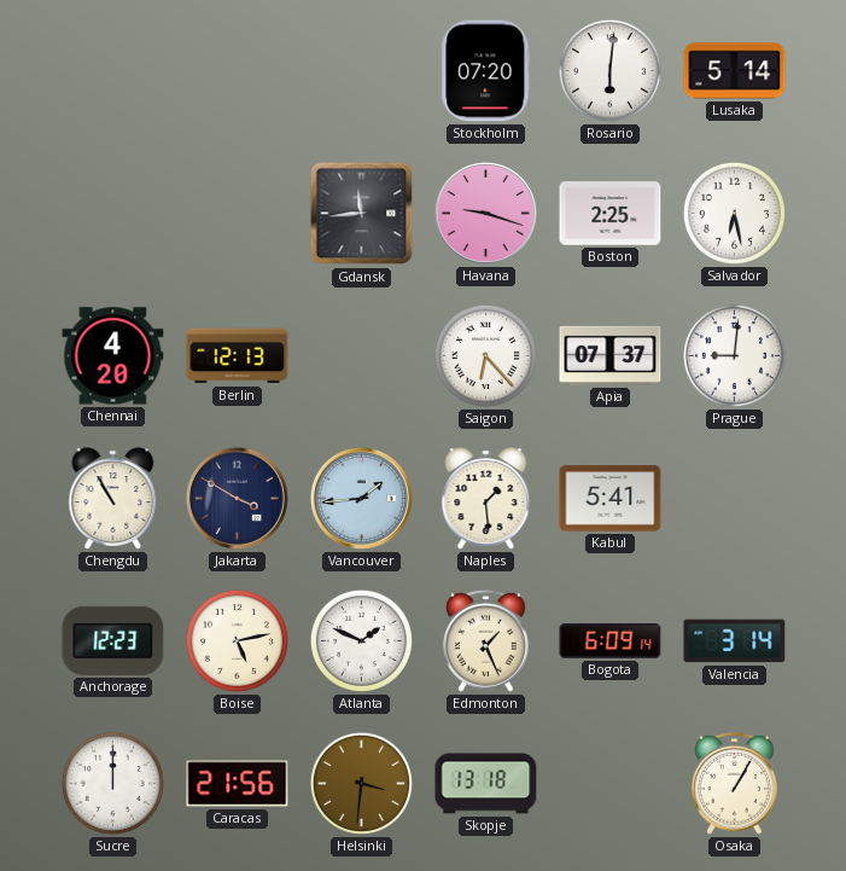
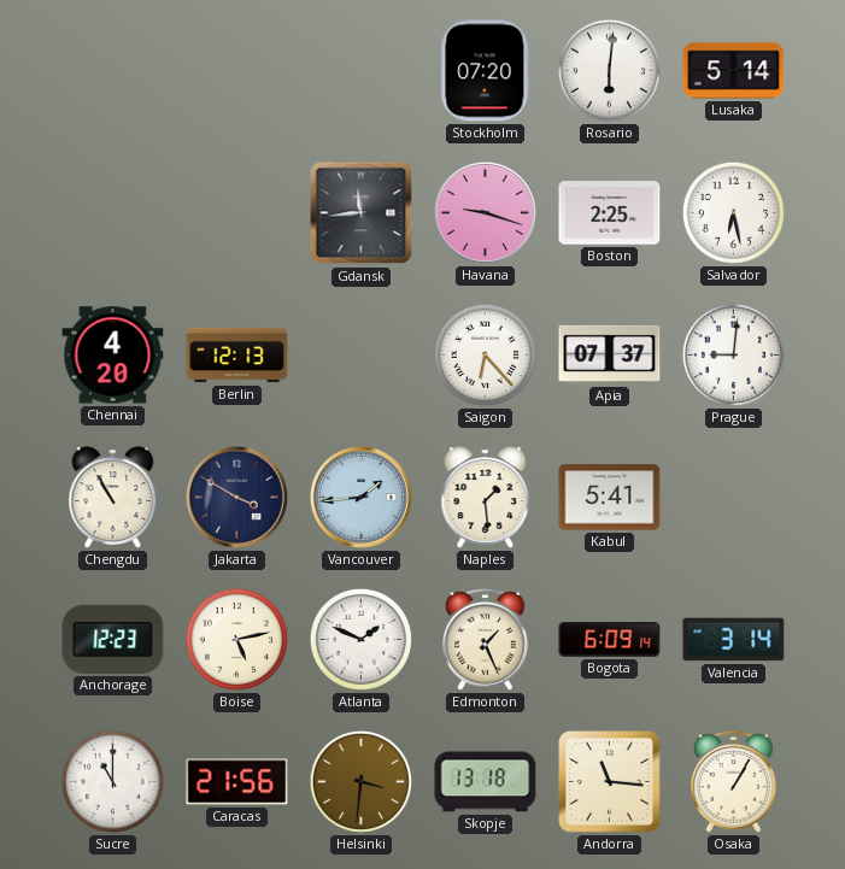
Sucre: 12:00 -> 11:00
Andorra: none -> 11:16
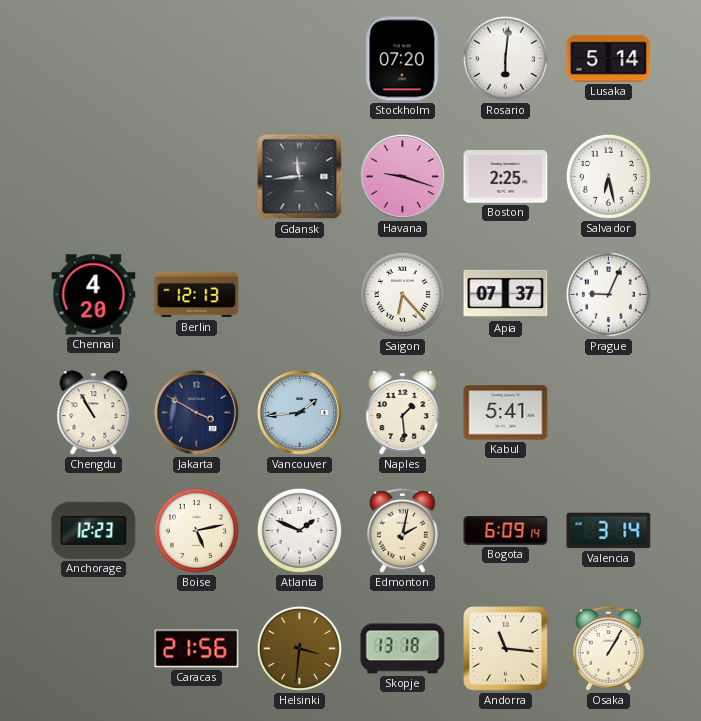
Prague: 9:01 -> 9:04
Edmonton: 1:26 -> 2:02
Sucre: 11:00 -> none
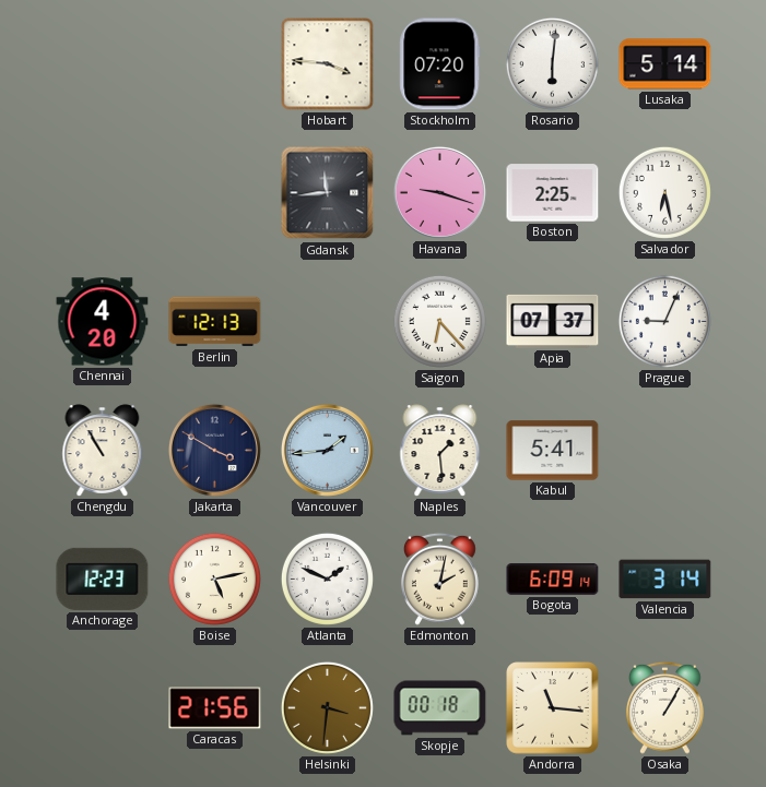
Hobart: none -> 3:46
Skopje: 13:18 -> 00:18
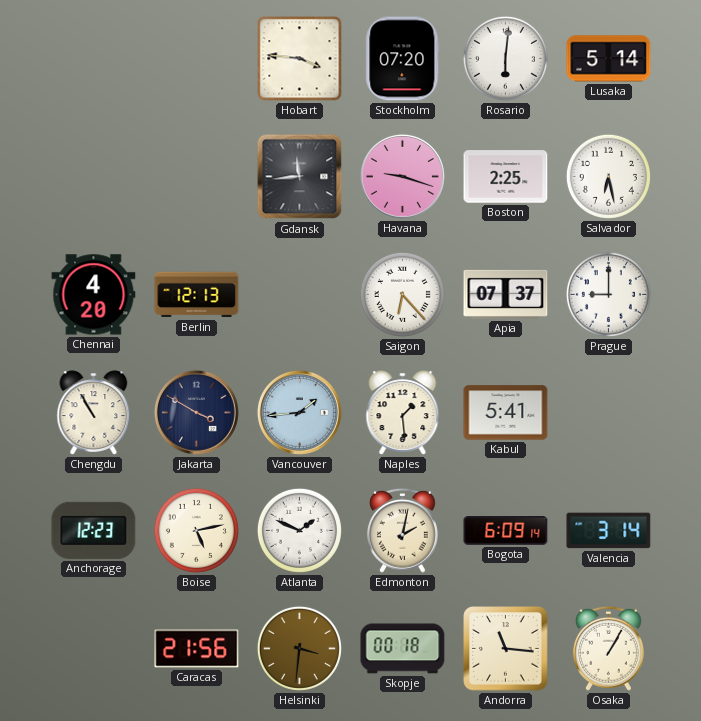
Prague: 9:04 -> 9:00
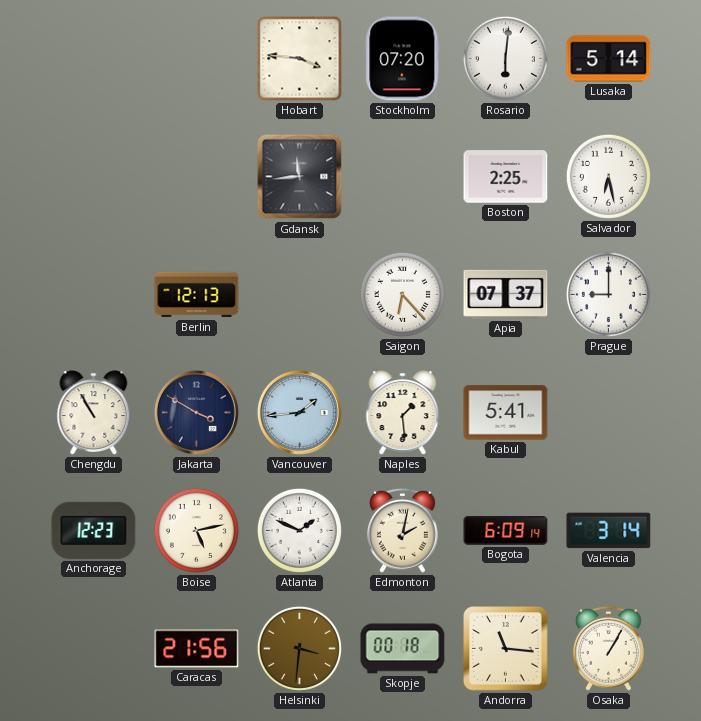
Havana: 9:18 -> none
Chennai: 4:20 -> none
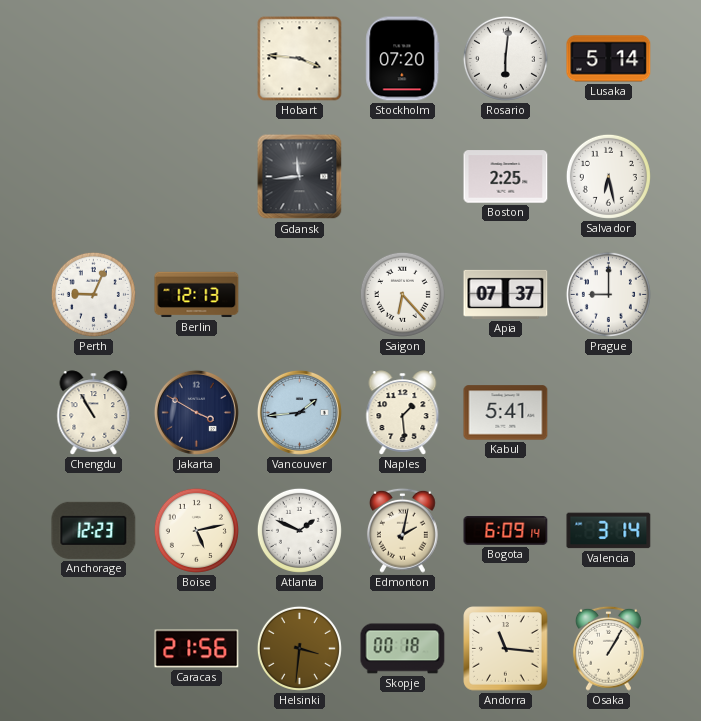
Perth: none -> 9:04
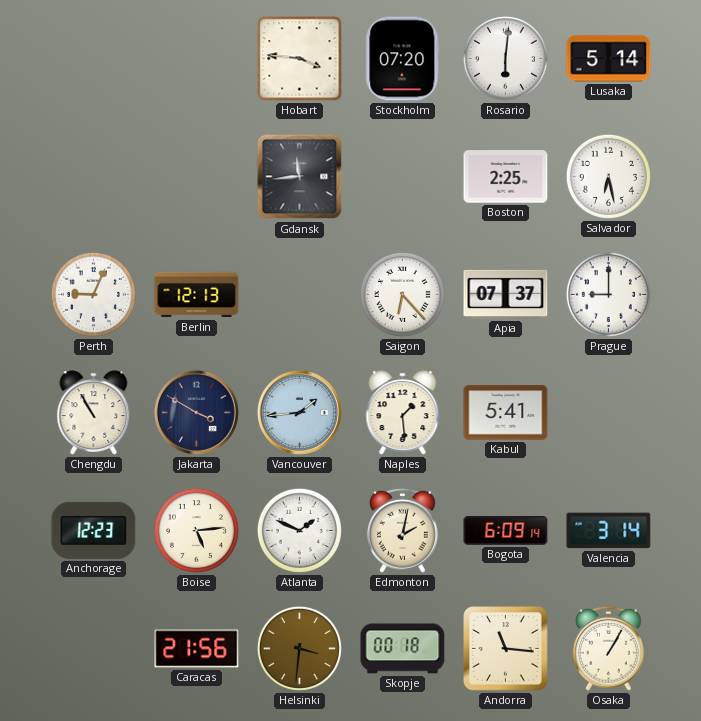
Boise: 5:13 -> 5:14
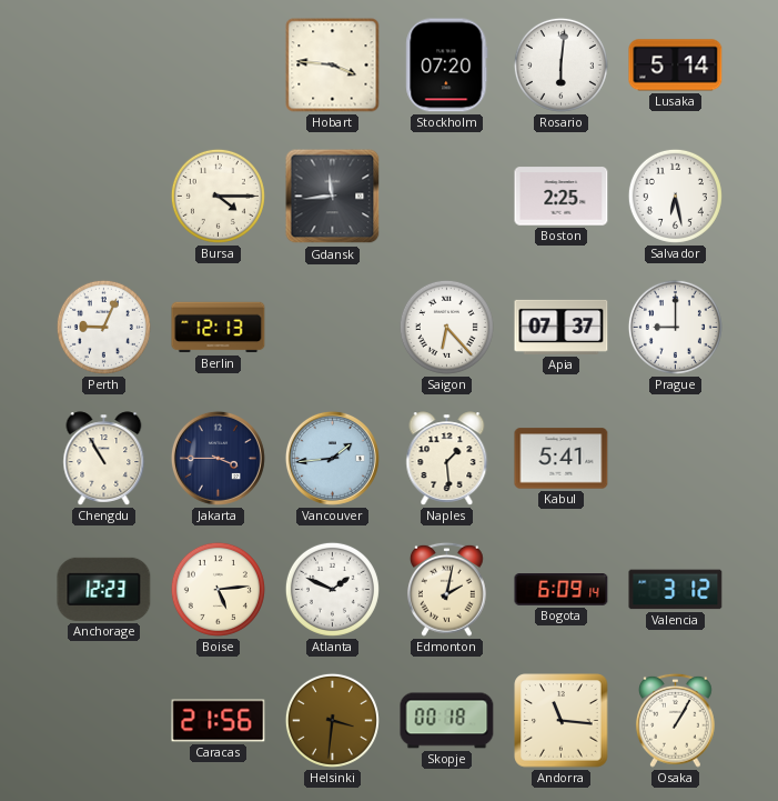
Bursa: none -> 4:15
Jakarta: 3:50 -> 3:45
Valencia: 3:14 -> 3:12
